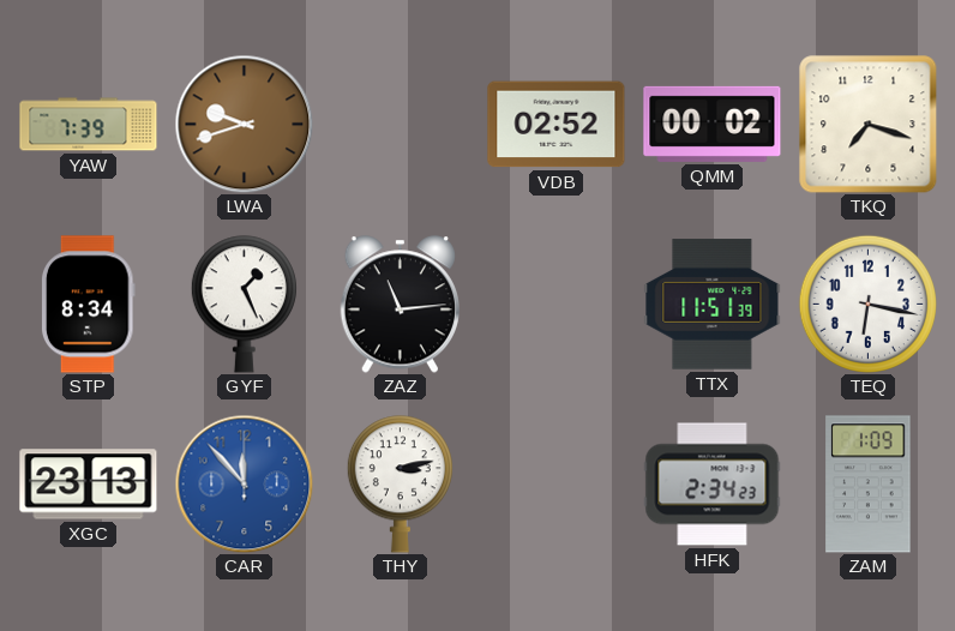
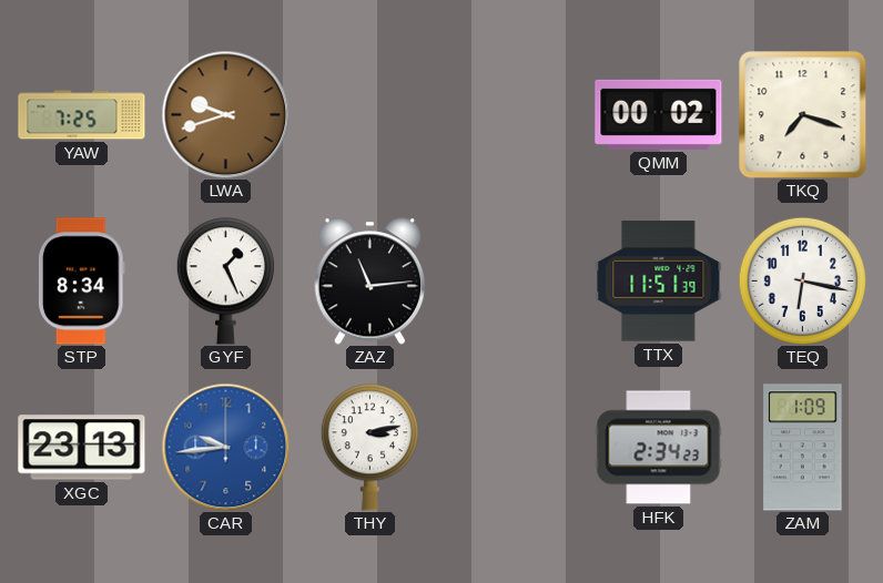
YAW: 7:39 -> 7:25
VDB: 02:52 -> none
CAR: 11:53 -> 9:44
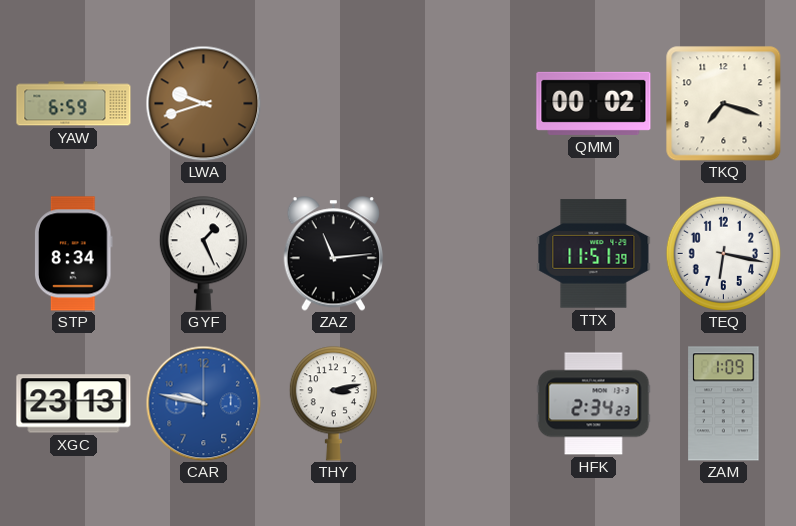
YAW: 7:25 -> 6:59
CAR: 9:44 -> 9:47
